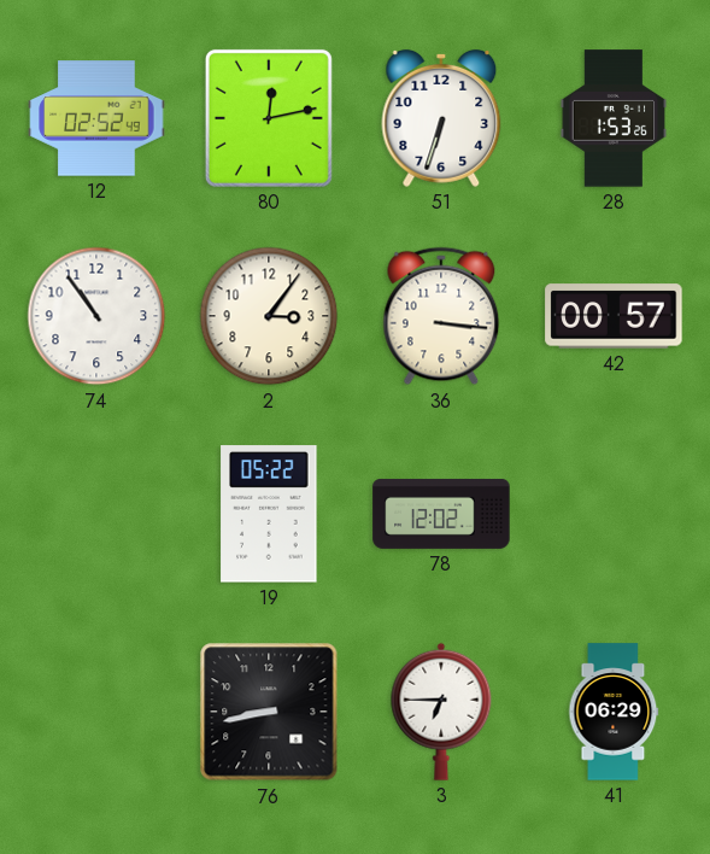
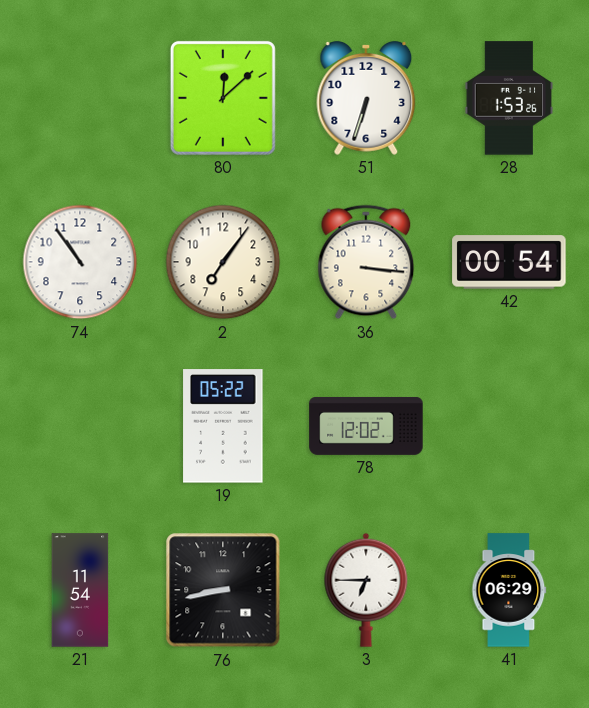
12: 02:52 -> none
80: 12:13 -> 12:08
2: 3:06 -> 7:06
42: 00:57 -> 00:54
21: none -> 11:54
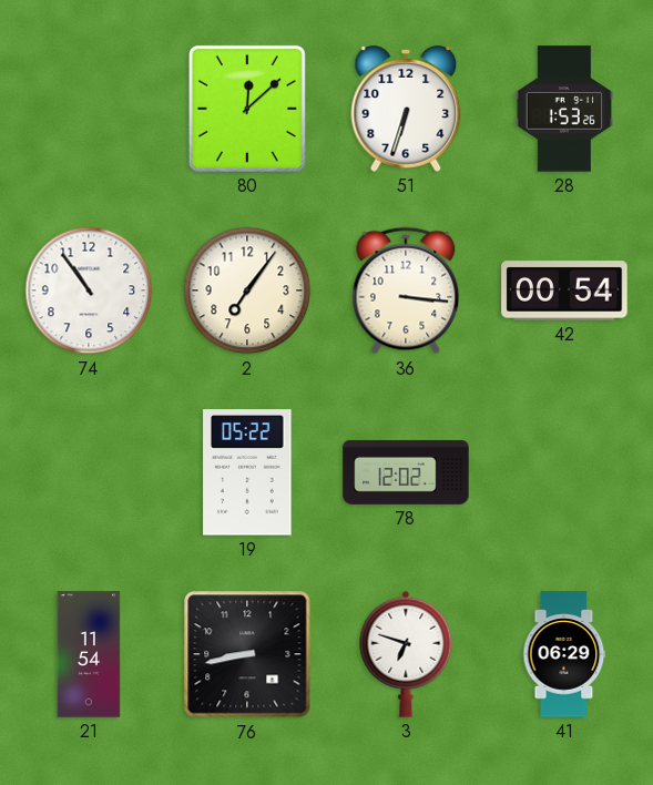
3: 6:45 -> 6:48
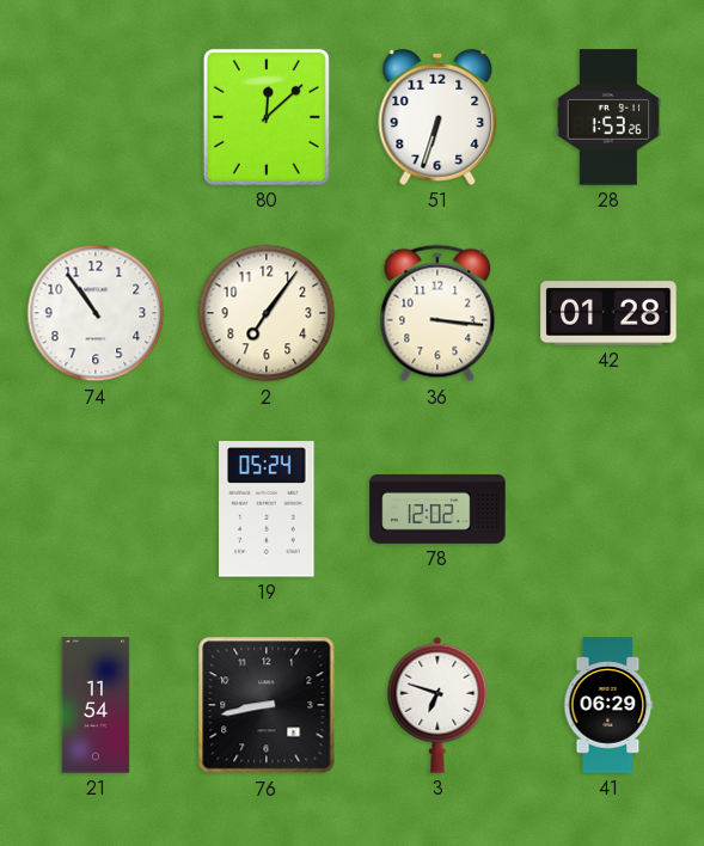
42: 00:54 -> 01:28
19: 05:22 -> 05:24
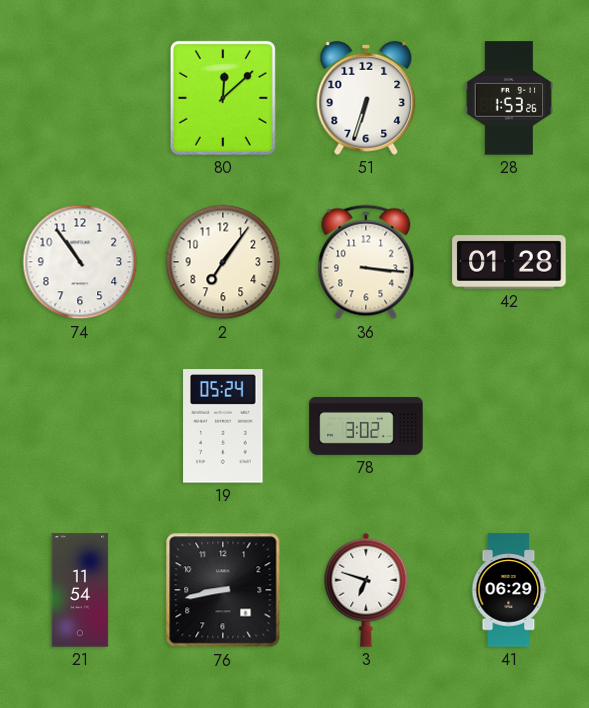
78: 12:02 -> 3:02
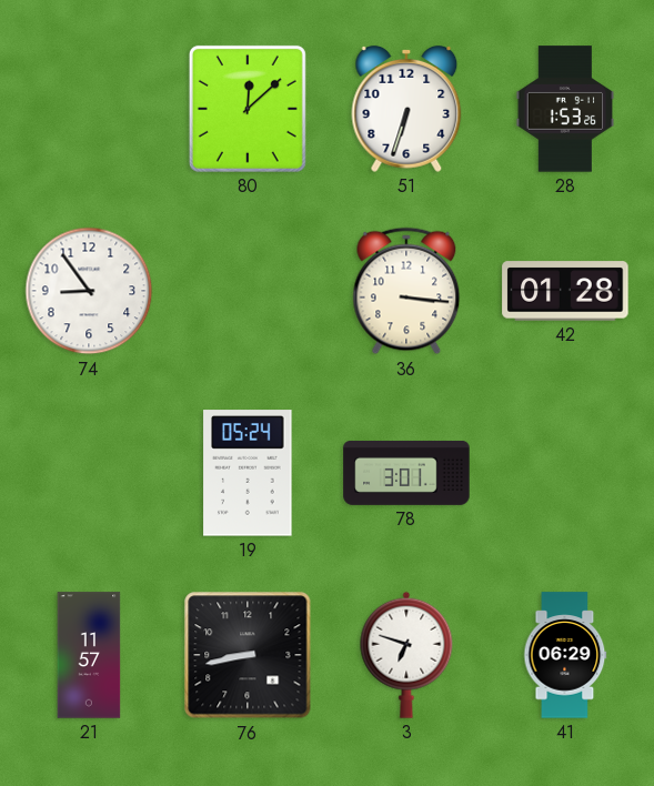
74: 10:54 -> 8:54
2: 7:06 -> none
78: 3:02 -> 3:01
21: 11:54 -> 11:57
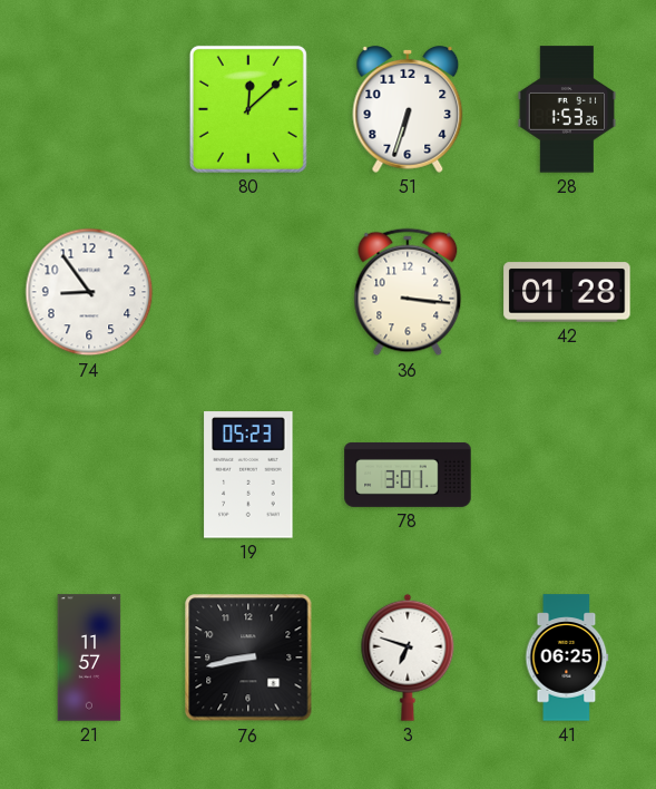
19: 05:24 -> 05:23
41: 06:29 -> 06:25
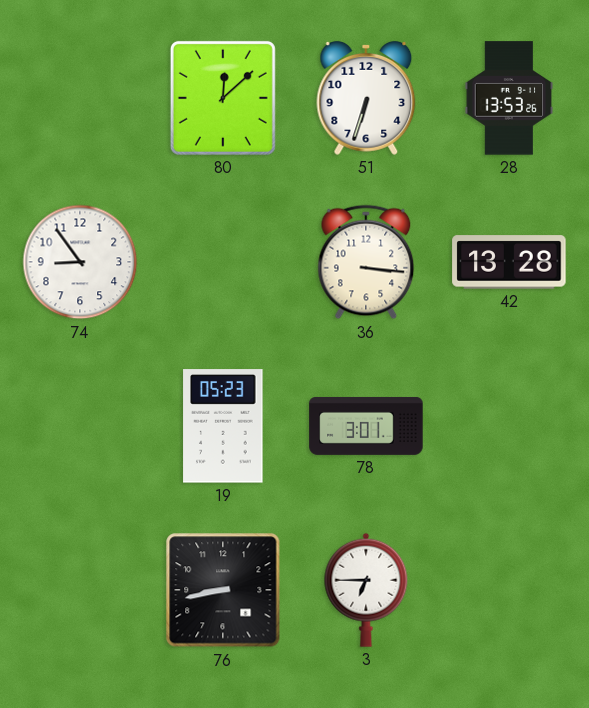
28: 1:53 -> 13:53
42: 01:28 -> 13:28
21: 11:57 -> none
3: 6:48 -> 6:45
41: 06:25 -> none
